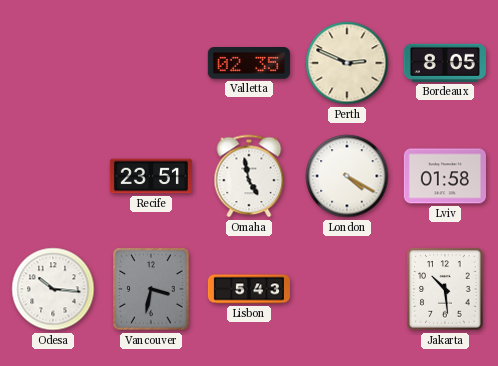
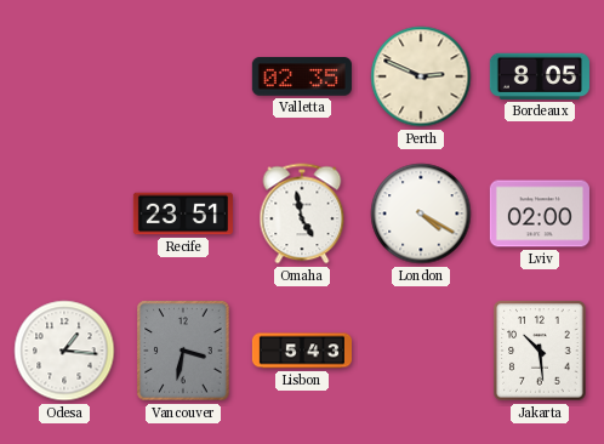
Lviv: 01:58 -> 02:00
Odesa: 10:16 -> 1:16
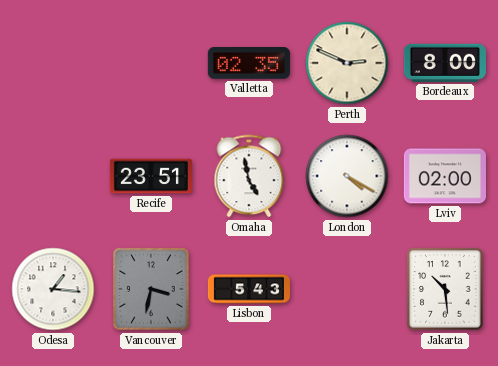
Bordeaux: 8:05 -> 8:00
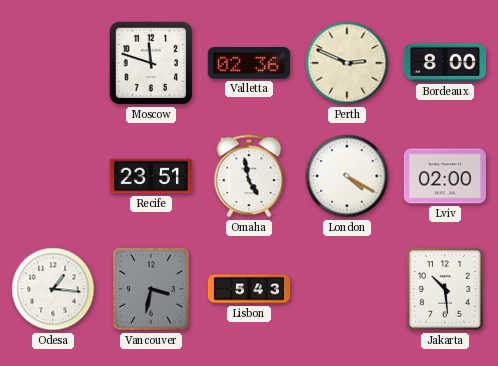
Moscow: none -> 11:48
Valletta: 02:35 -> 02:36
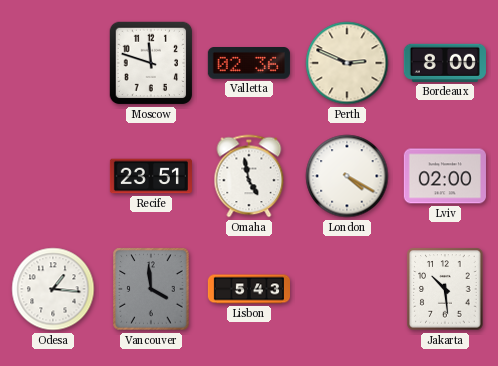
Vancouver: 3:32 -> 3:59
